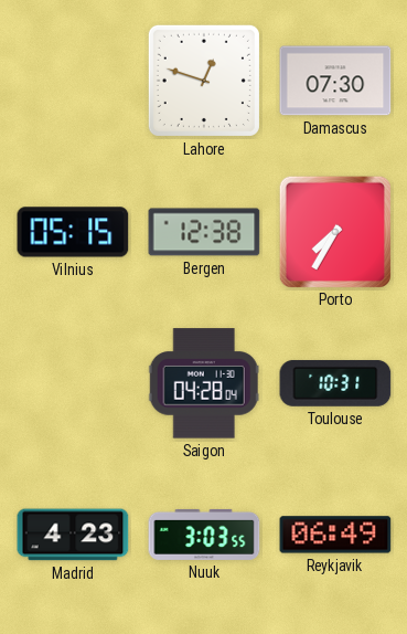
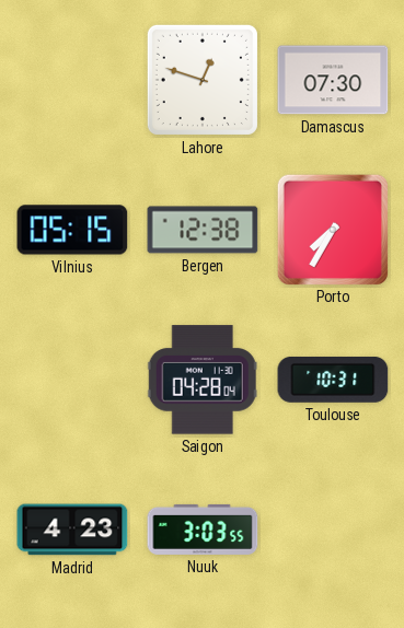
Reykjavik: 06:49 -> none
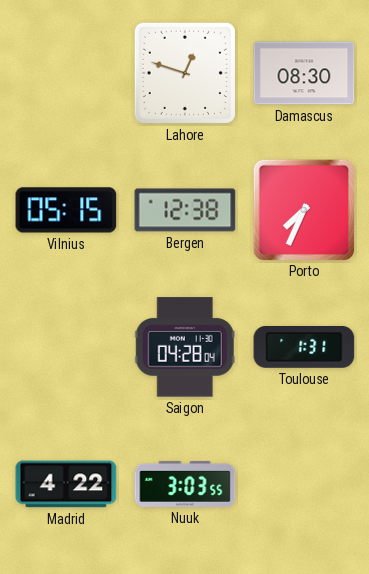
Damascus: 07:30 -> 08:30
Porto: 7:35 -> 7:34
Toulouse: 10:31 -> 1:31
Madrid: 4:23 -> 4:22
